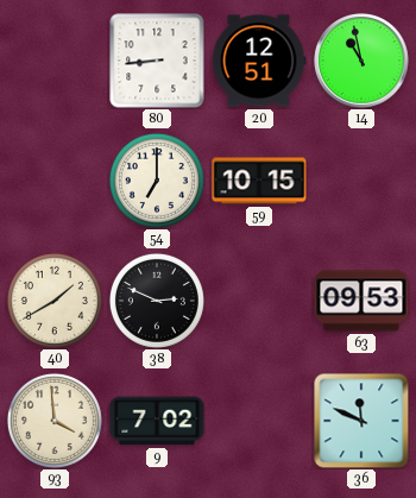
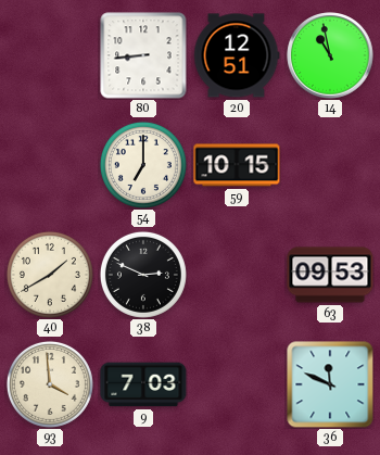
9: 7:02 -> 7:03
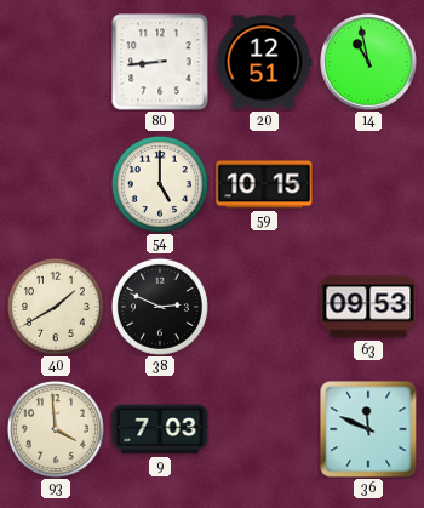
54: 7:00 -> 5:00
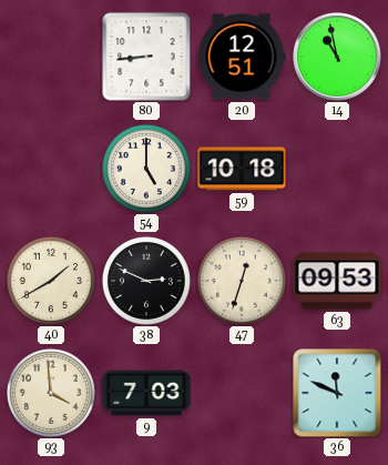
59: 10:15 -> 10:18
47: none -> 12:33
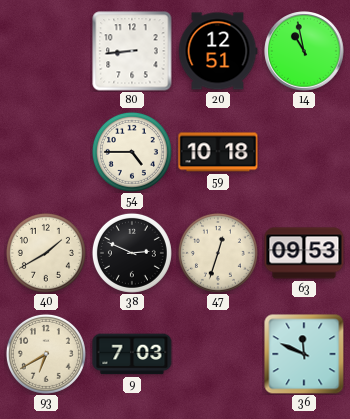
54: 5:00 -> 4:45
93: 3:59 -> 6:40
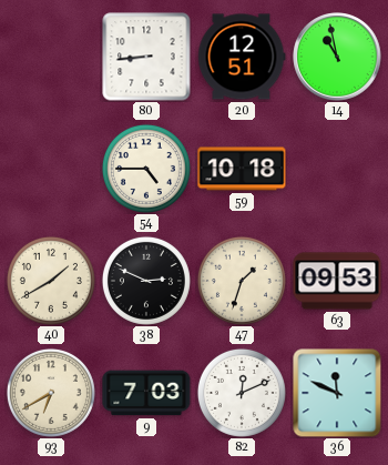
47: 12:33 -> 1:33
82: none -> 12:11
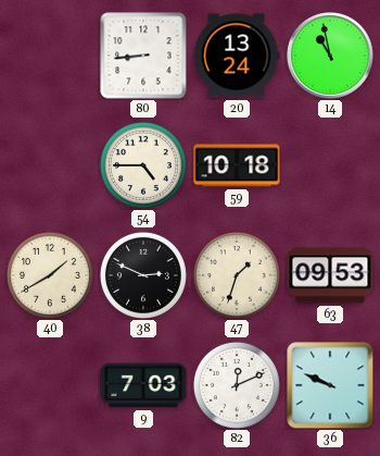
20: 12:51 -> 13:24
93: 6:40 -> none
36: 11:49 -> 9:49
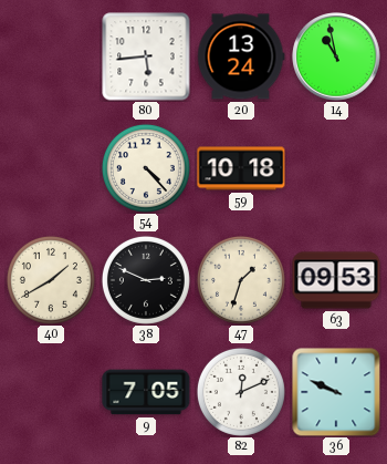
80: 8:44 -> 5:44
54: 4:45 -> 4:23
9: 7:03 -> 7:05
